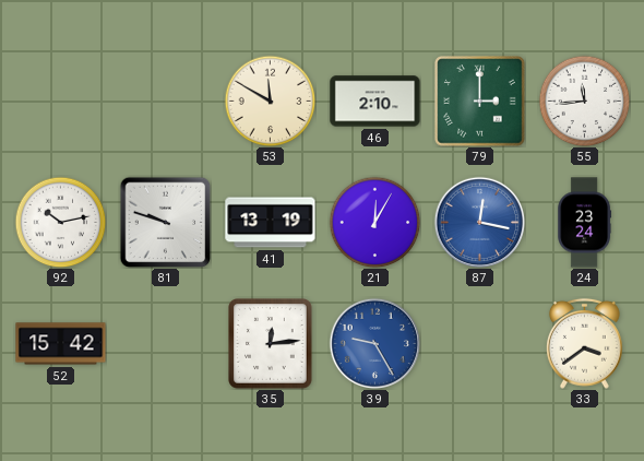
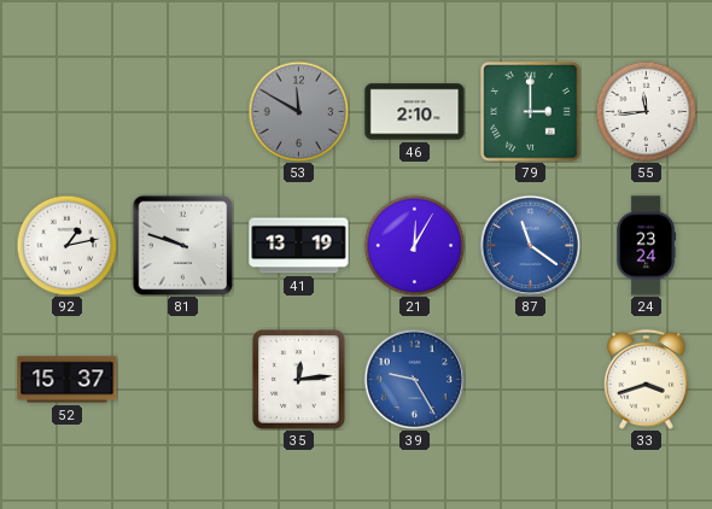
53 dial: cream -> grey
92: 10:13 -> 1:13
87: 12:17 -> 11:21
52: 15:42 -> 15:37
33: 3:39 -> 3:42
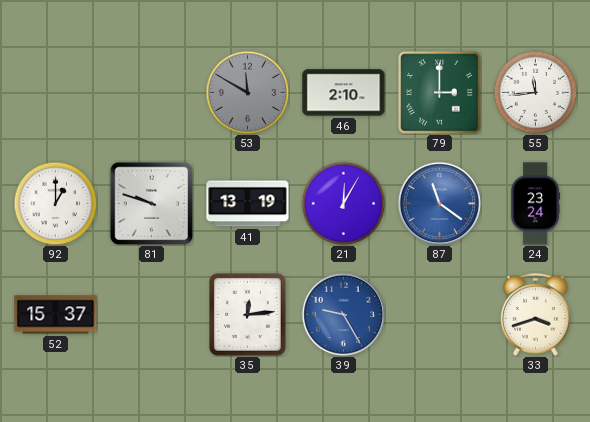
92: 1:13 -> 1:00
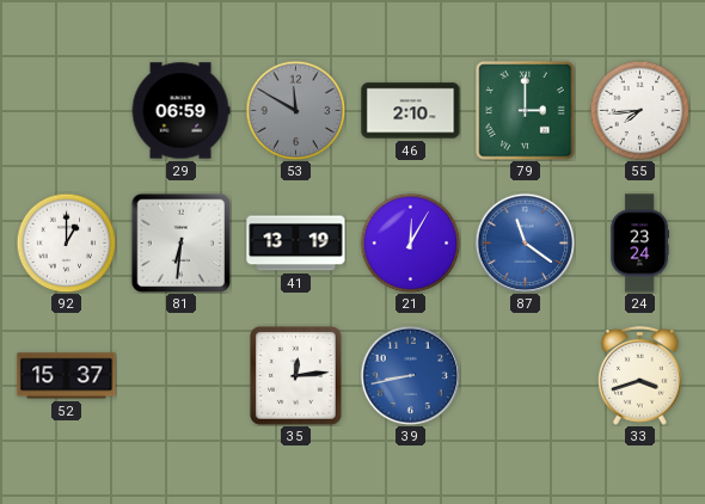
29: none -> 06:59
55: 11:44 -> 7:44
81: 9:48 -> 6:31
39: 9:25 -> 8:43
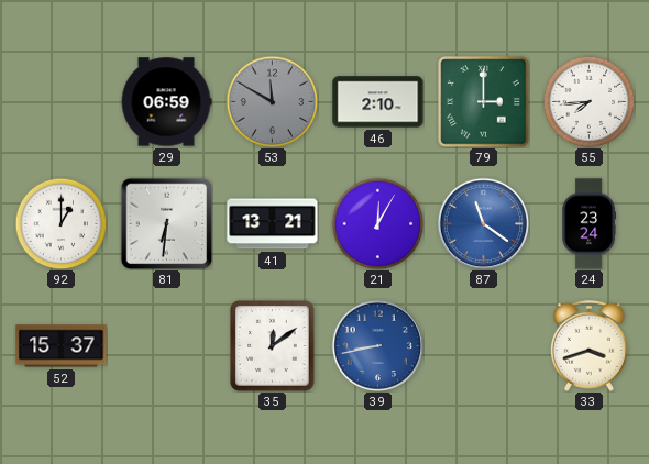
41: 13:19 -> 13:21
35: 12:14 -> 12:09
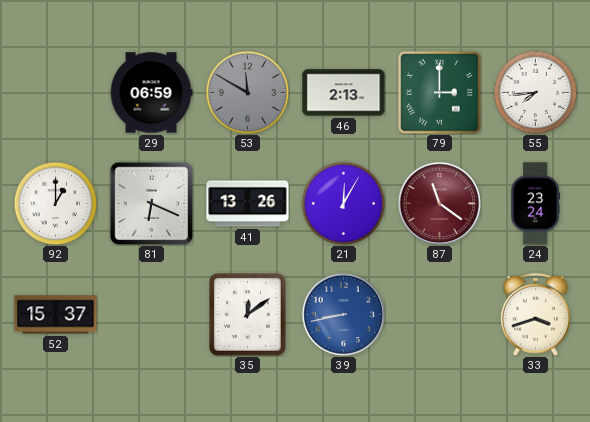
46: 2:10 -> 2:13
81: 6:31 -> 6:19
41: 13:21 -> 13:26
87 dial: blue -> burgundy
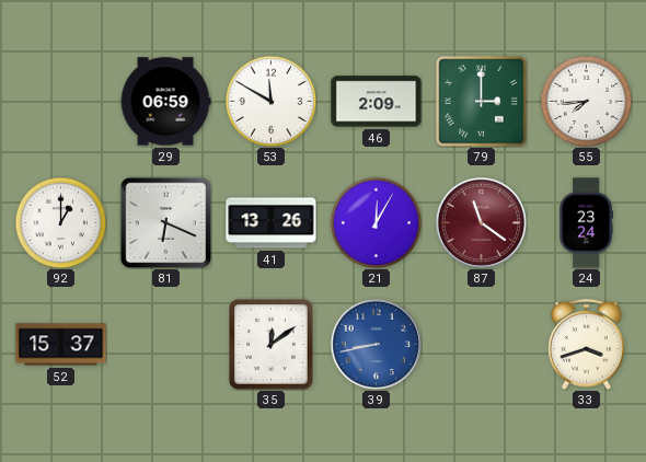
53 dial: grey -> white
46: 2:13 -> 2:09
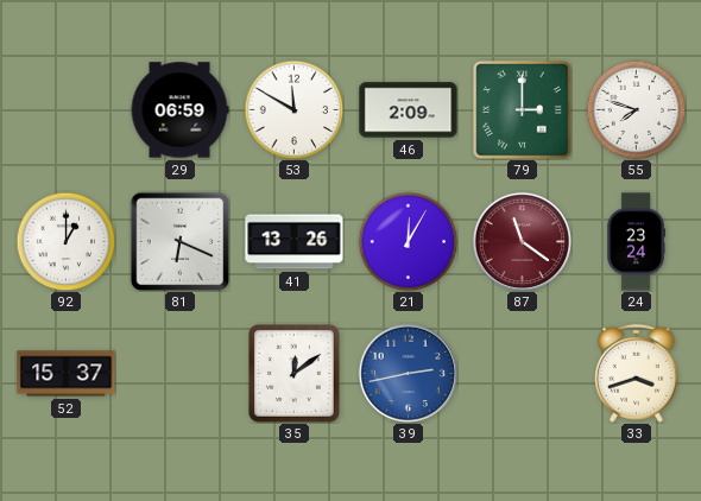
55: 7:44 -> 7:48
39: 8:43 -> 2:43
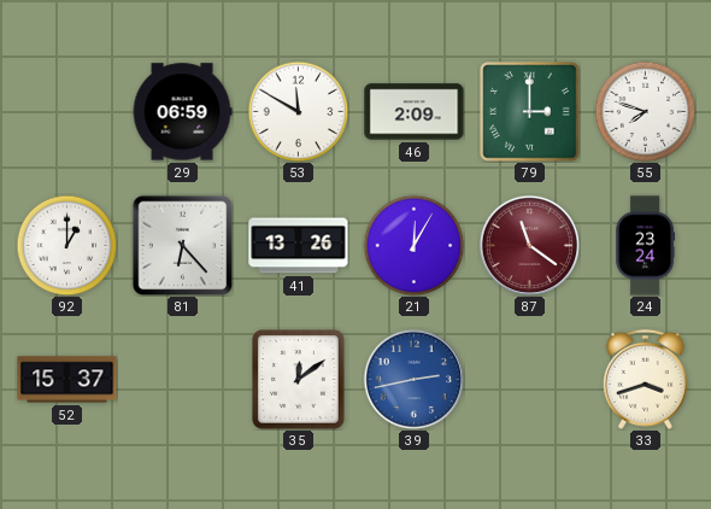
81: 6:19 -> 6:23
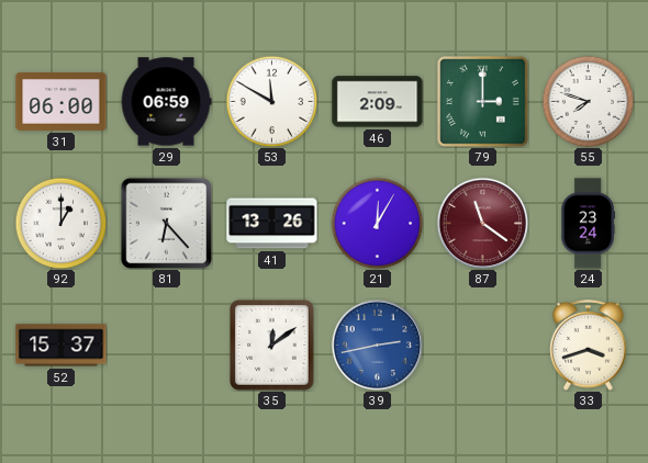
31: none -> 06:00
